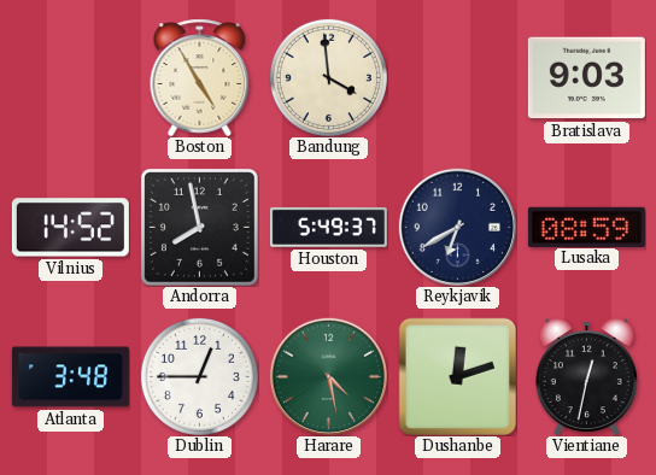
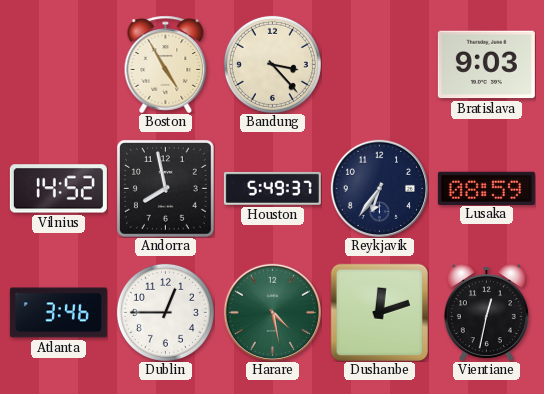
Bandung: 3:59 -> 3:23
Reykjavik: 6:40 -> 6:36
Atlanta: 3:48 -> 3:46
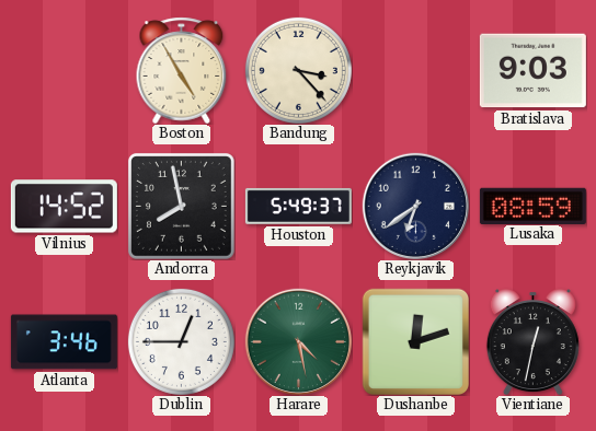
Reykjavik: 6:36 -> 6:39
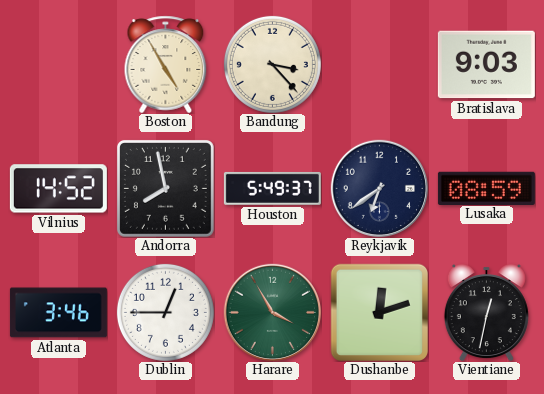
Harare: 4:28 -> 3:55
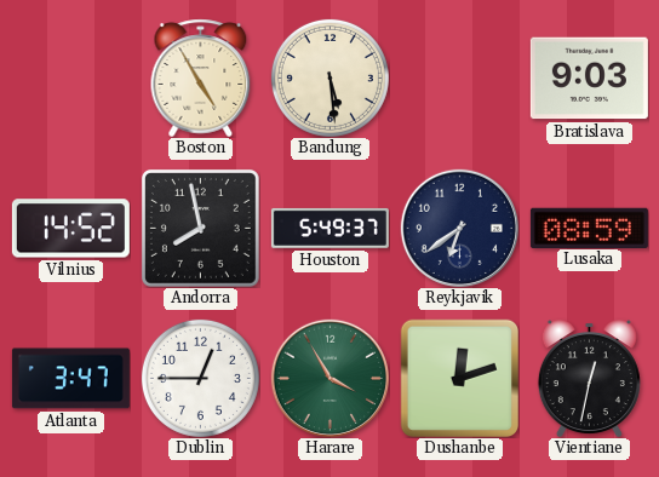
Bandung: 3:23 -> 5:29
Atlanta: 3:46 -> 3:47
